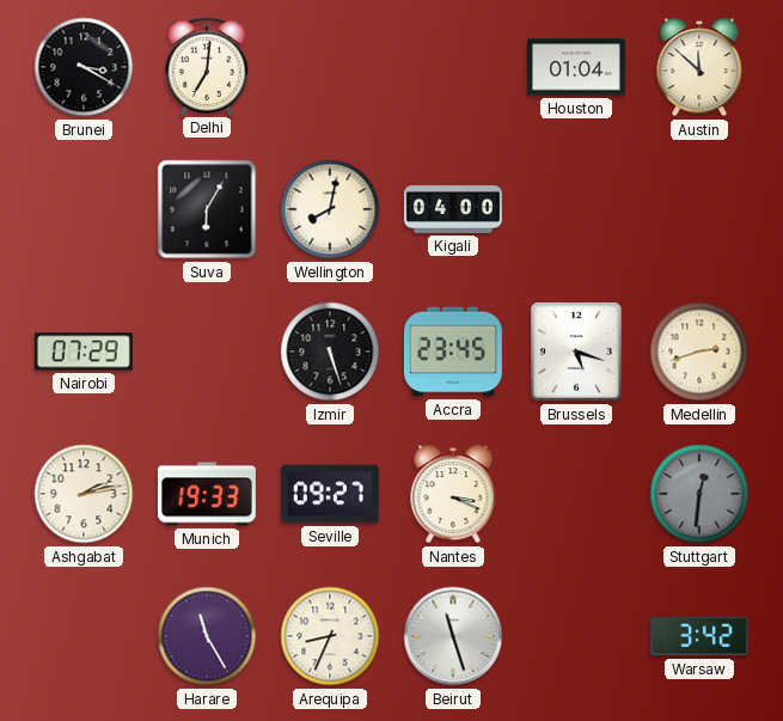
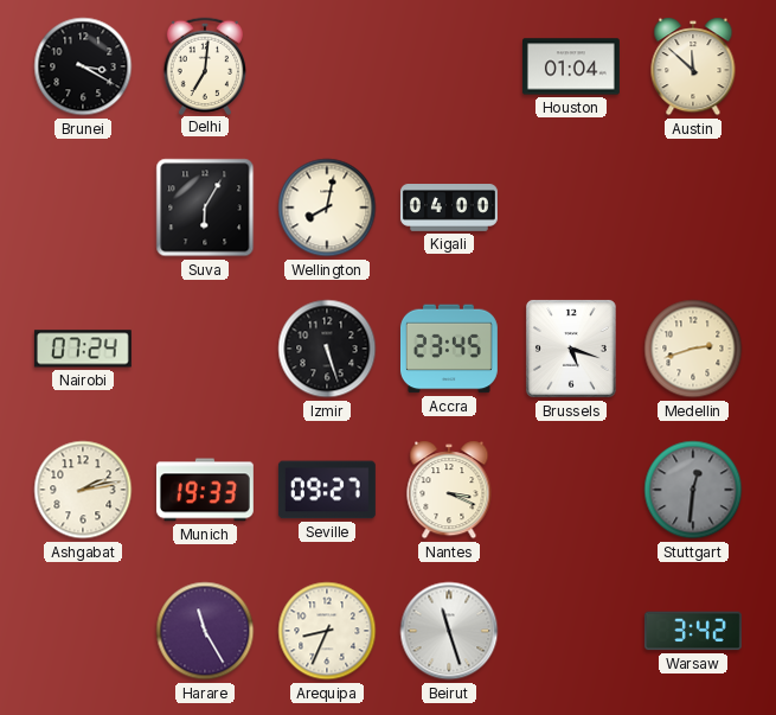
Nairobi: 07:29 -> 07:24
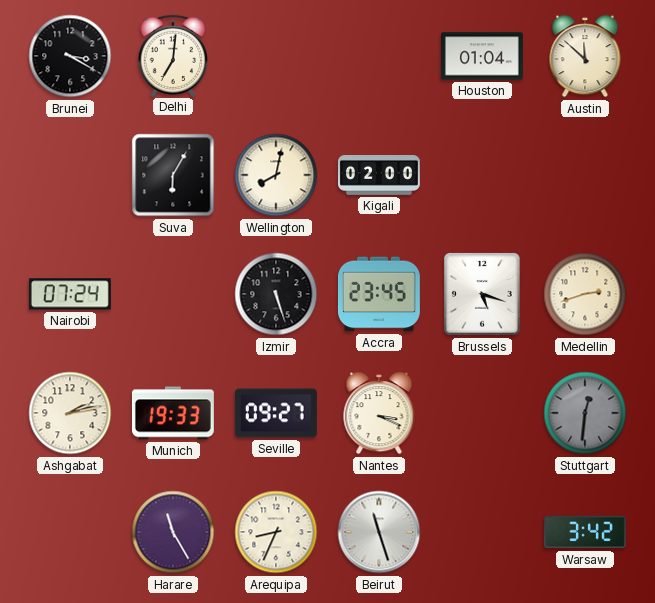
Kigali: 04:00 -> 02:00
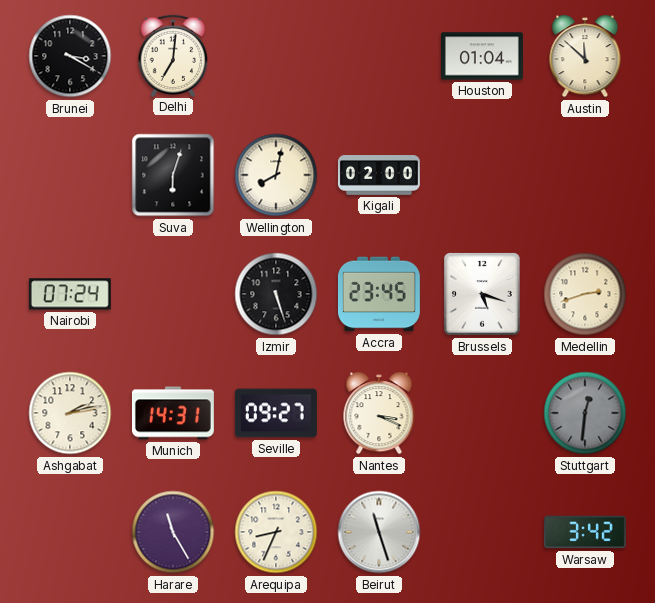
Suva: 6:05 -> 6:03
Munich: 19:33 -> 14:31
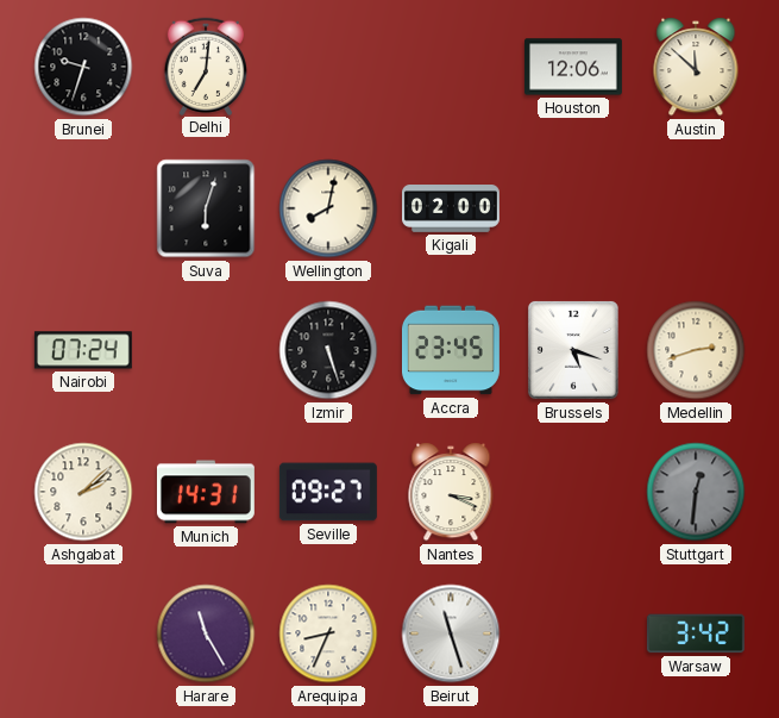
Brunei: 3:20 -> 9:33
Houston: 01:04 -> 12:06
Ashgabat: 2:13 -> 2:08
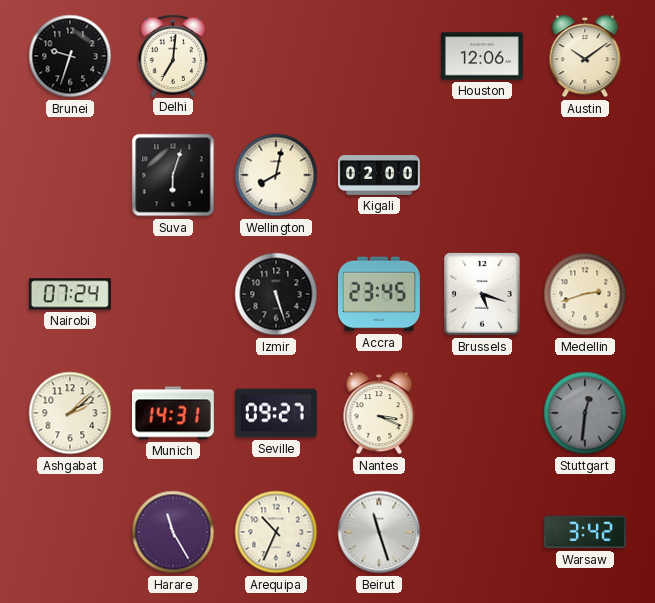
Austin: 11:52 -> 10:09
Arequipa: 8:34 -> 10:34
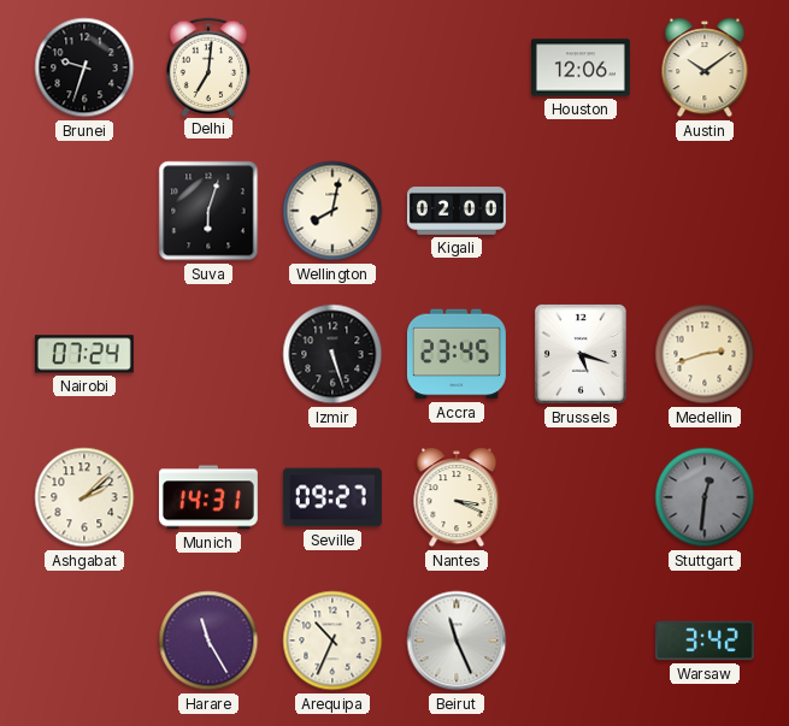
Beirut: 11:27 -> 11:26
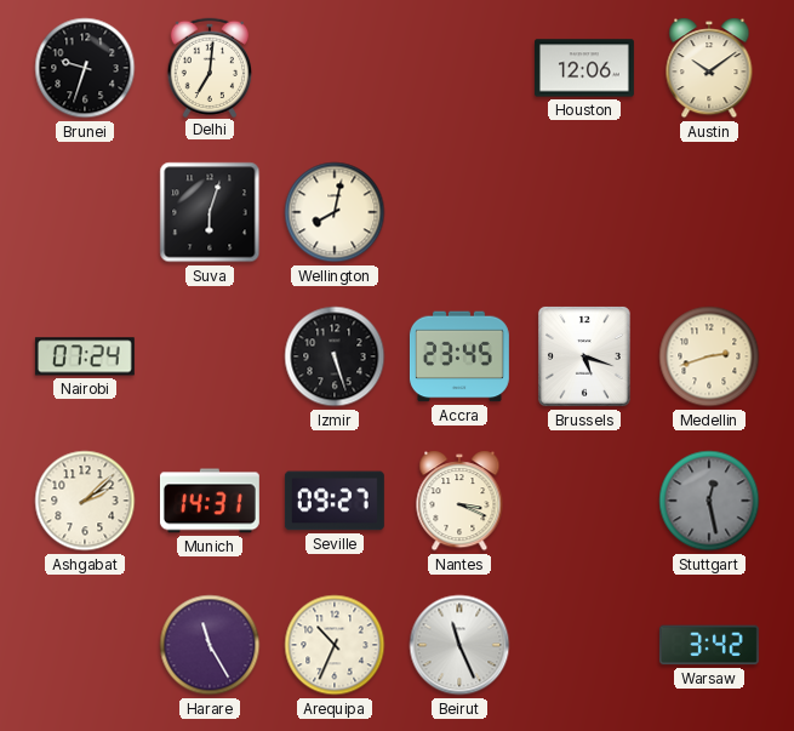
Kigali: 02:00 -> none
Stuttgart: 12:31 -> 12:28
